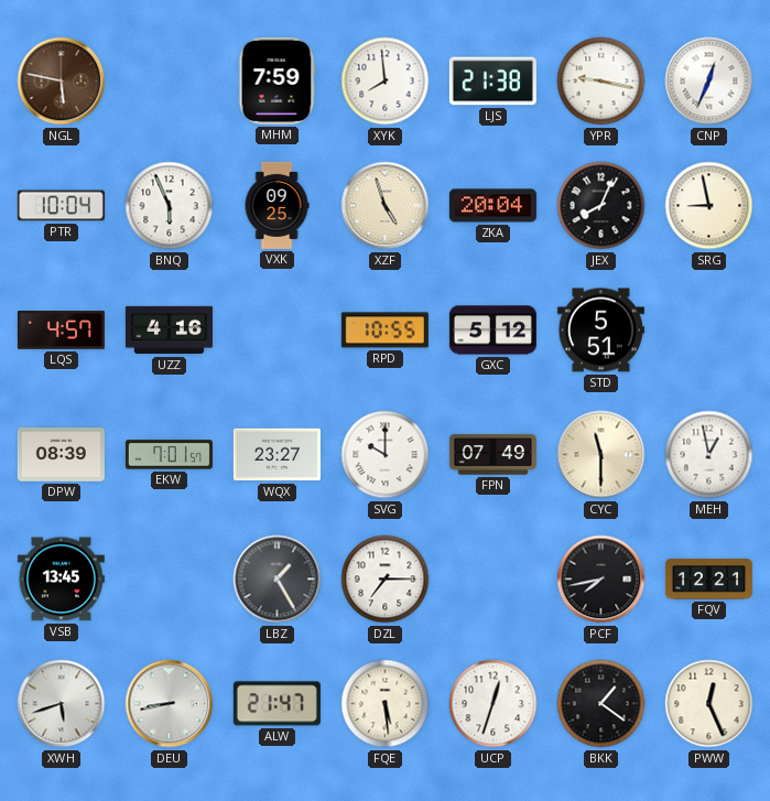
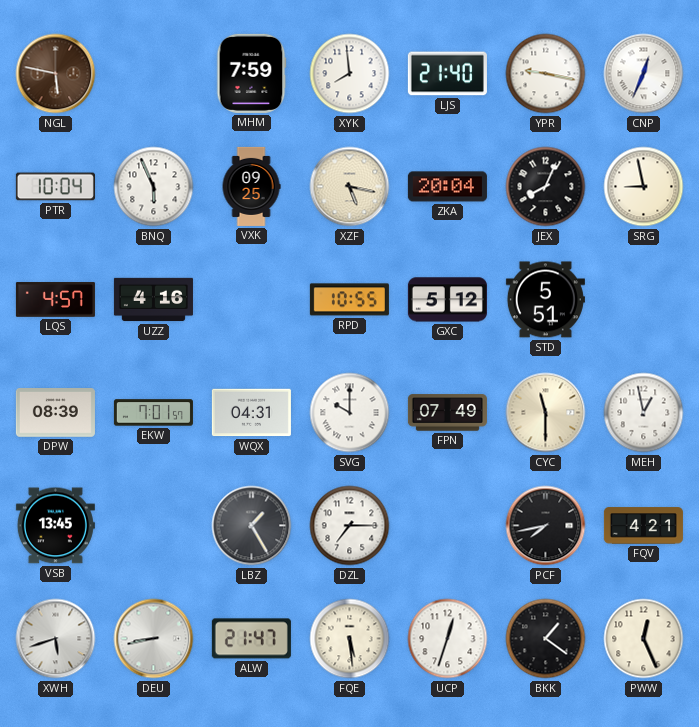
LJS: 21:38 -> 21:40
XZF: 4:57 -> 5:17
WQX: 23:27 -> 04:31
FQV: 12:21 -> 4:21
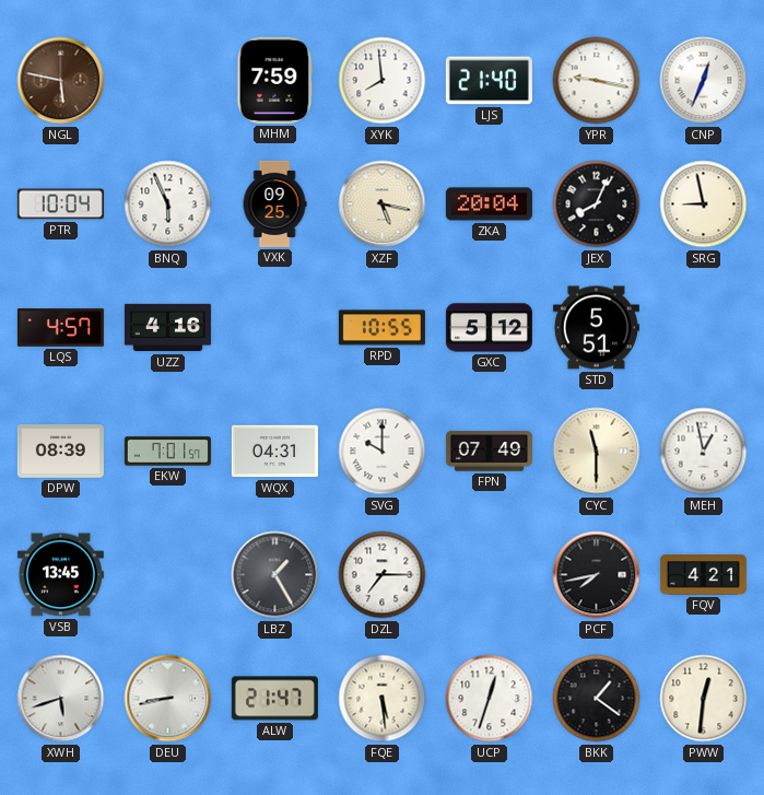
PWW: 12:26 -> 12:31
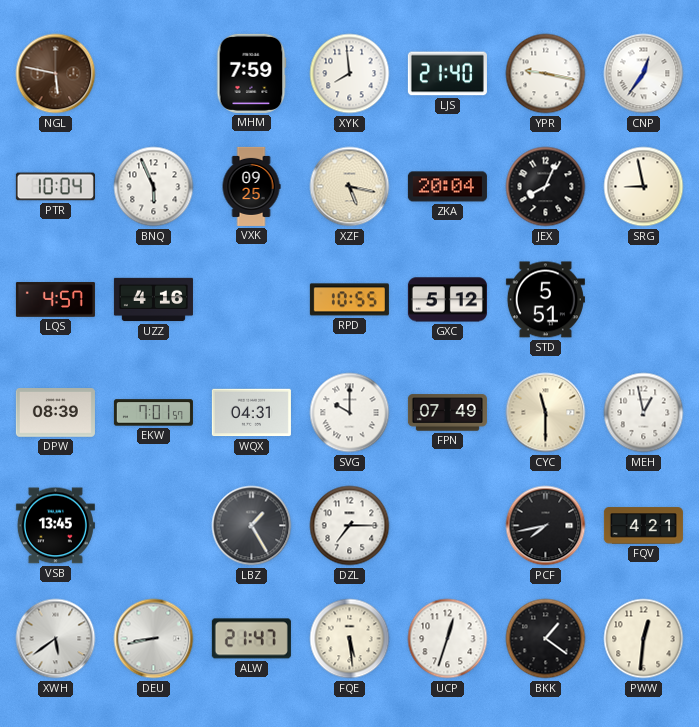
CNP: 12:34 -> 12:36
XWH: 5:42 -> 5:39
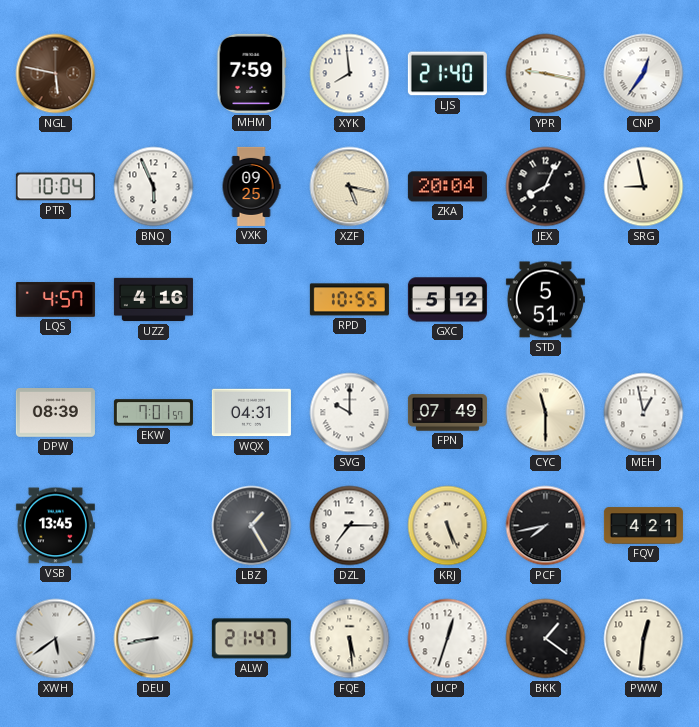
KRJ: none -> 5:26
